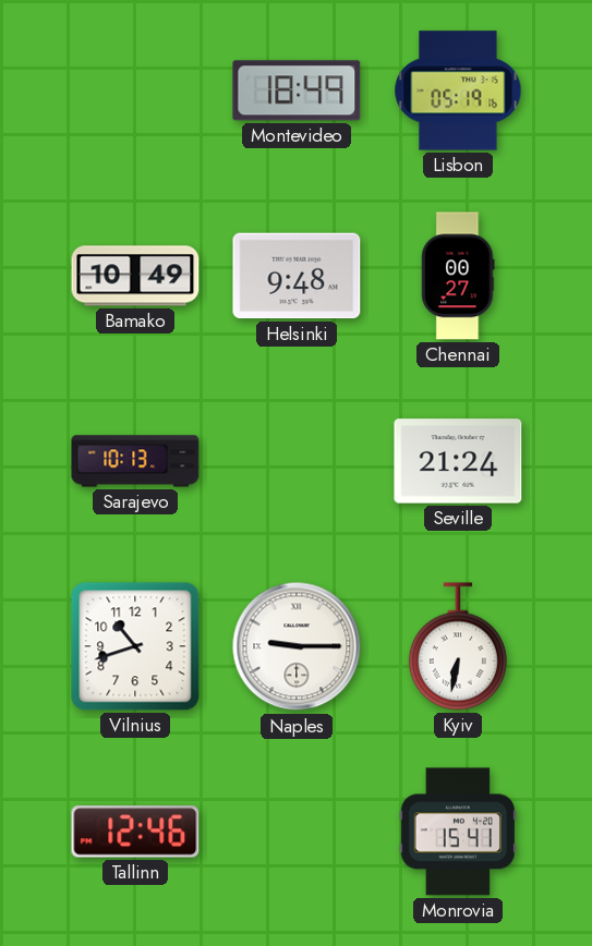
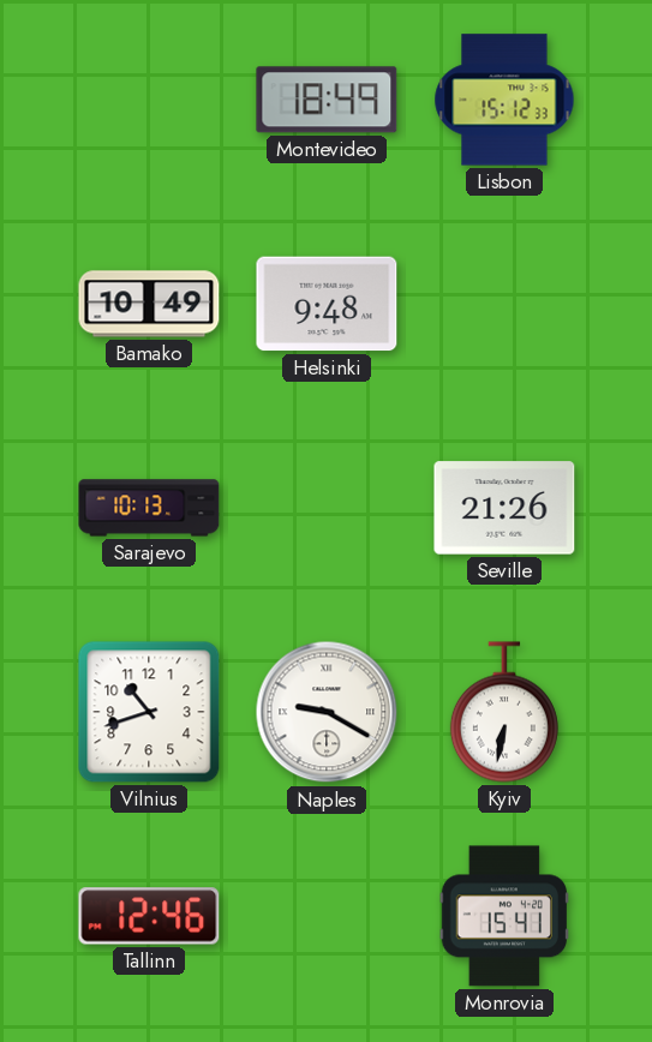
Lisbon: 05:19 -> 15:12
Chennai: 00:27 -> none
Seville: 21:24 -> 21:26
Naples: 9:15 -> 9:20
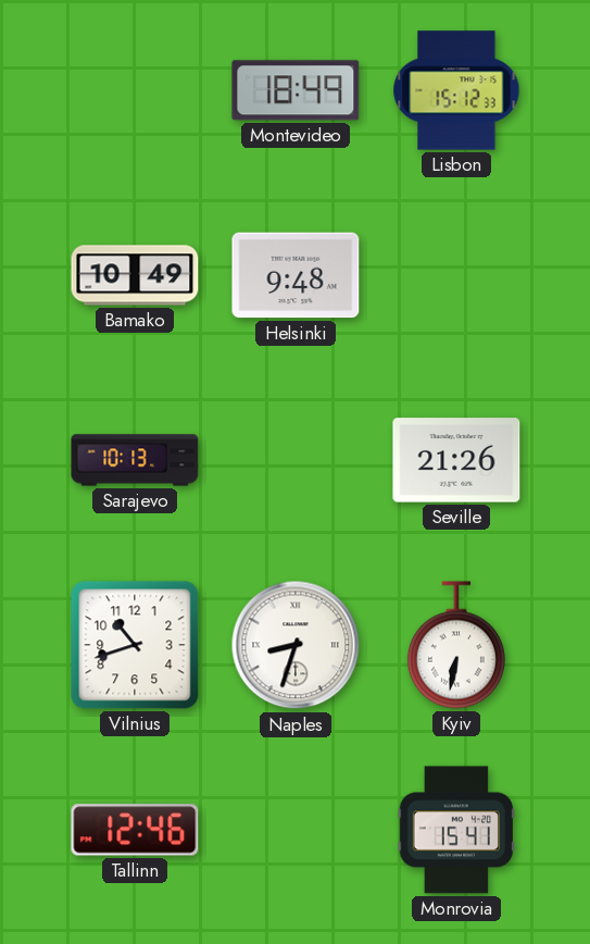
Naples: 9:20 -> 8:33
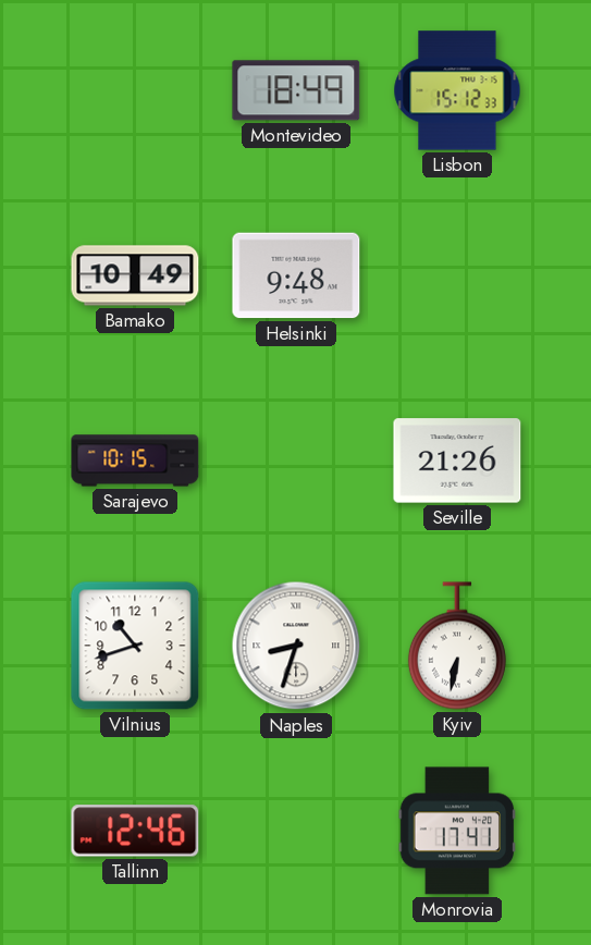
Sarajevo: 10:13 -> 10:15
Monrovia: 15:41 -> 17:41
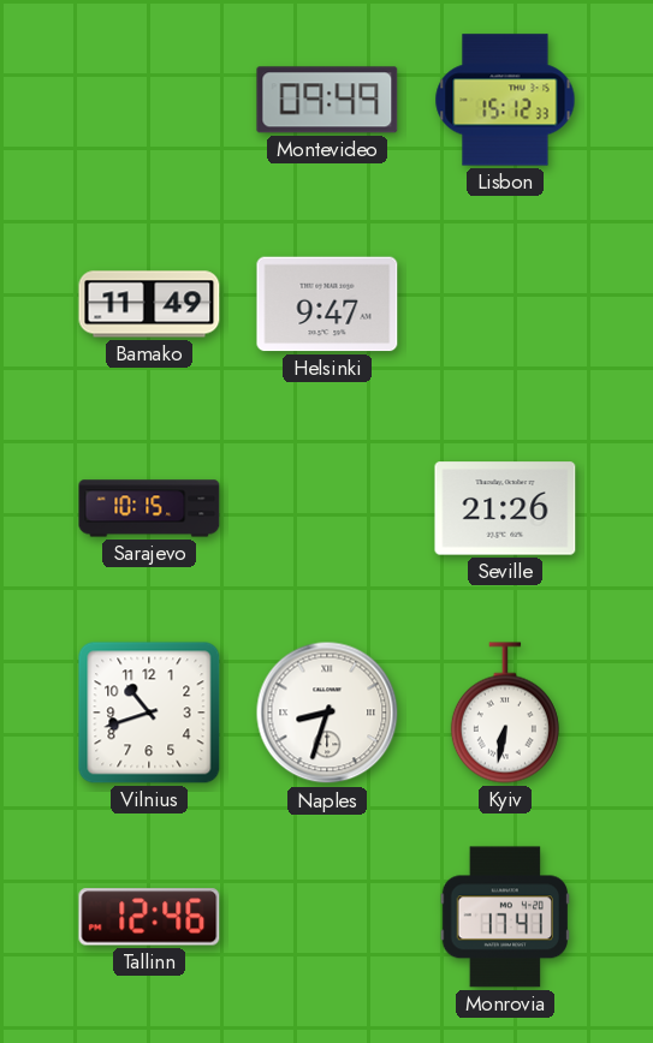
Montevideo: 18:49 -> 09:49
Bamako: 10:49 -> 11:49
Helsinki: 9:48 -> 9:47
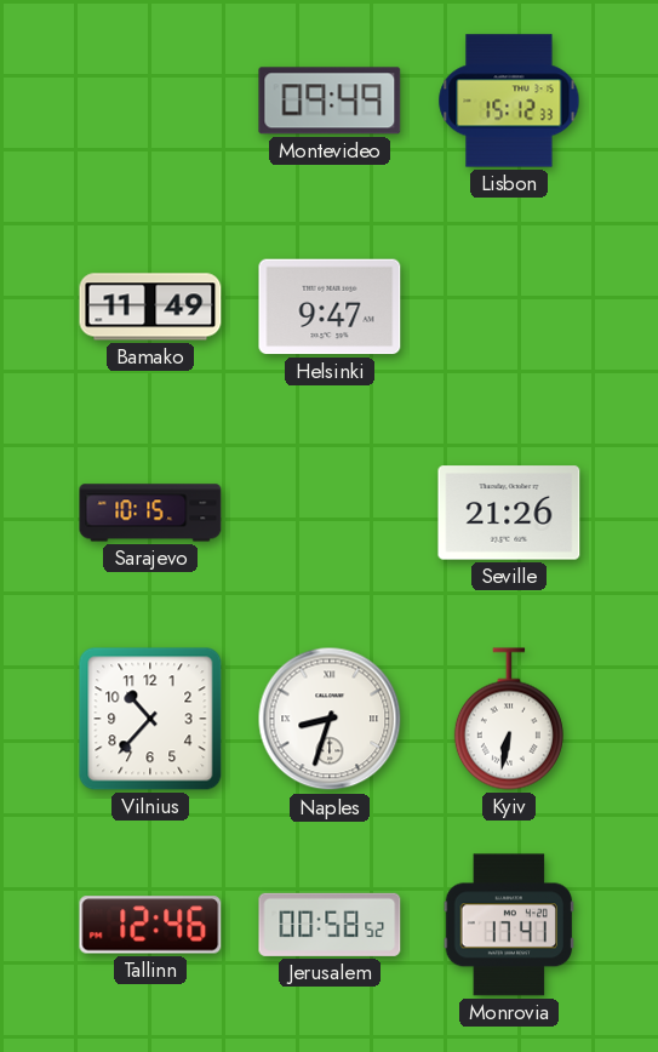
Vilnius: 10:42 -> 10:37
Jerusalem: none -> 00:58
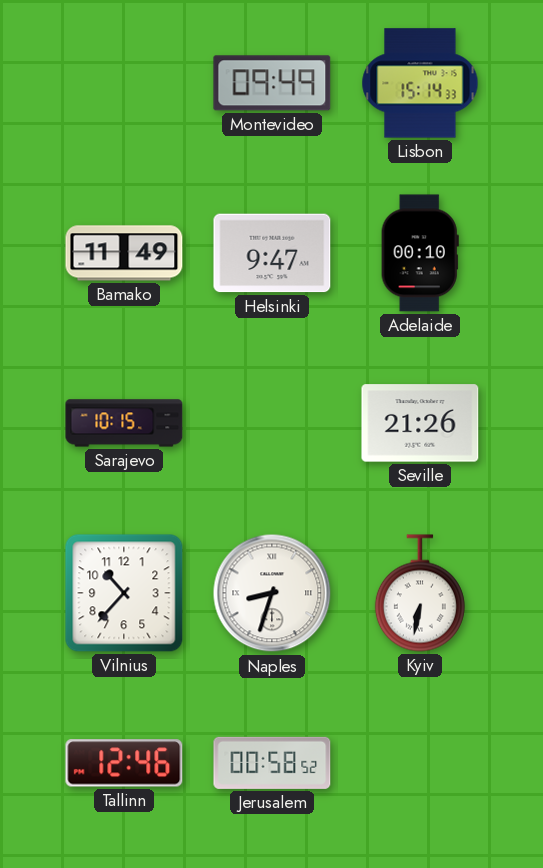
Lisbon: 15:12 -> 15:14
Adelaide: none -> 00:10
Monrovia: 17:41 -> none
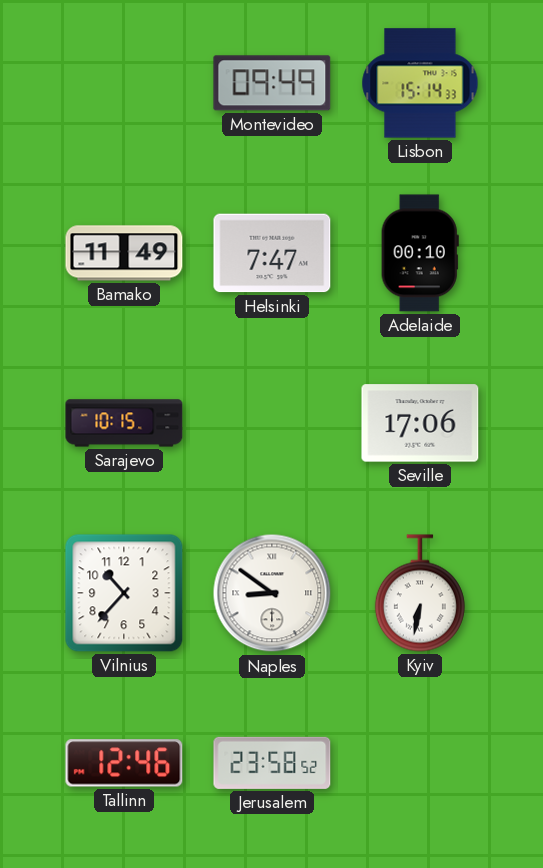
Helsinki: 9:47 -> 7:47
Seville: 21:26 -> 17:06
Naples: 8:33 -> 8:51
Jerusalem: 00:58 -> 23:58
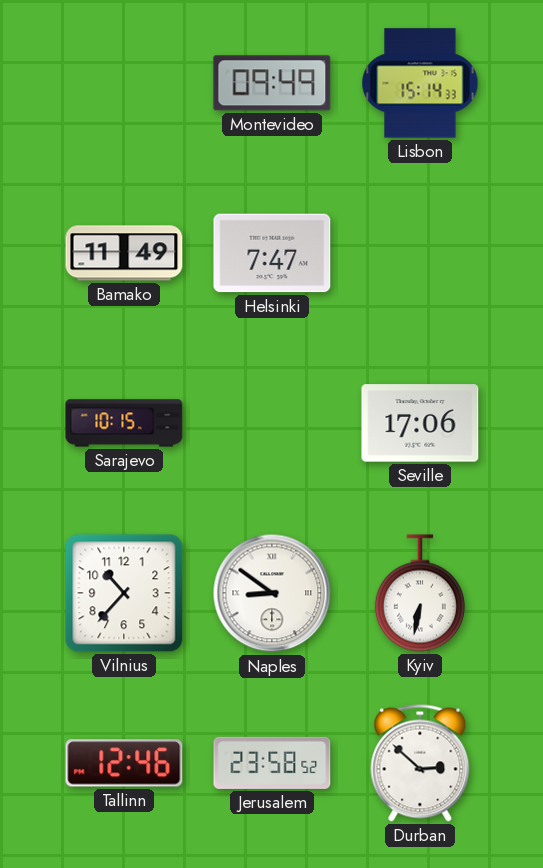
Adelaide: 00:10 -> none
Durban: none -> 2:52
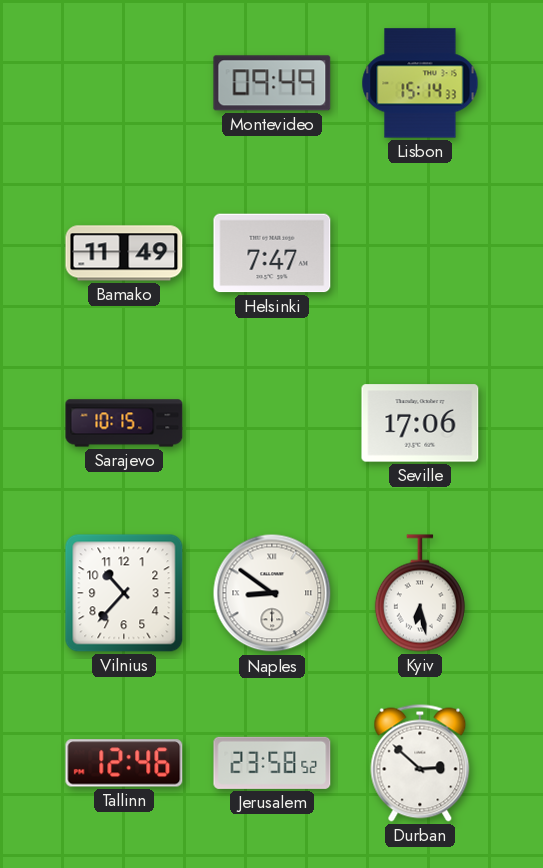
Kyiv: 6:32 -> 6:28
